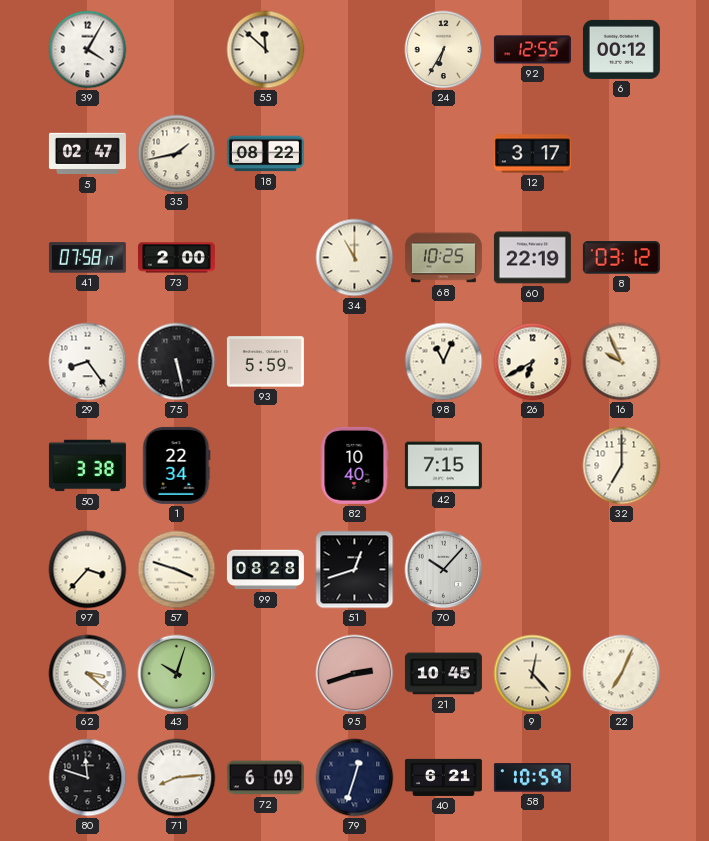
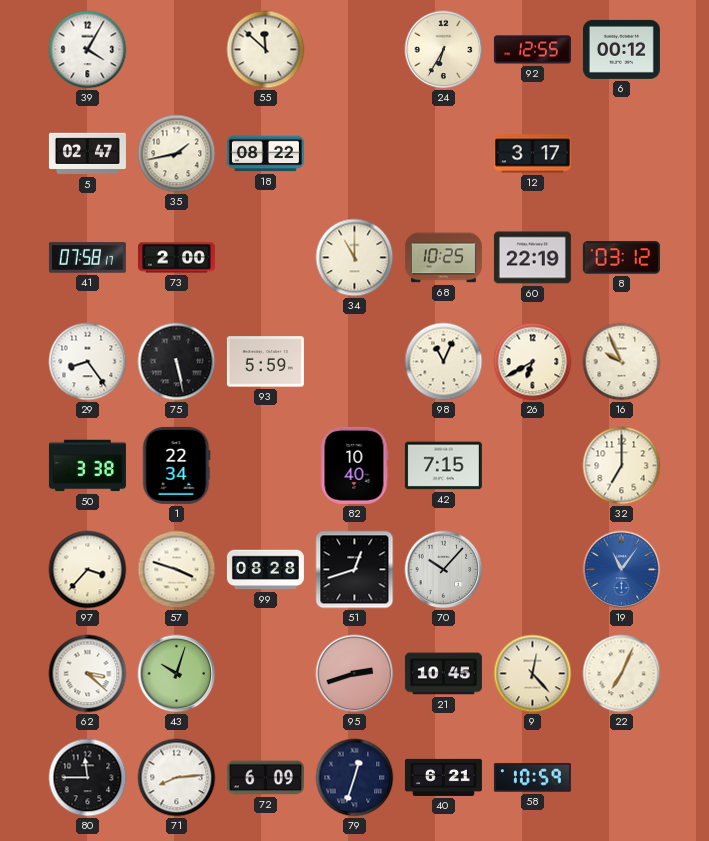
19: none -> 11:06
80: 11:48 -> 11:45
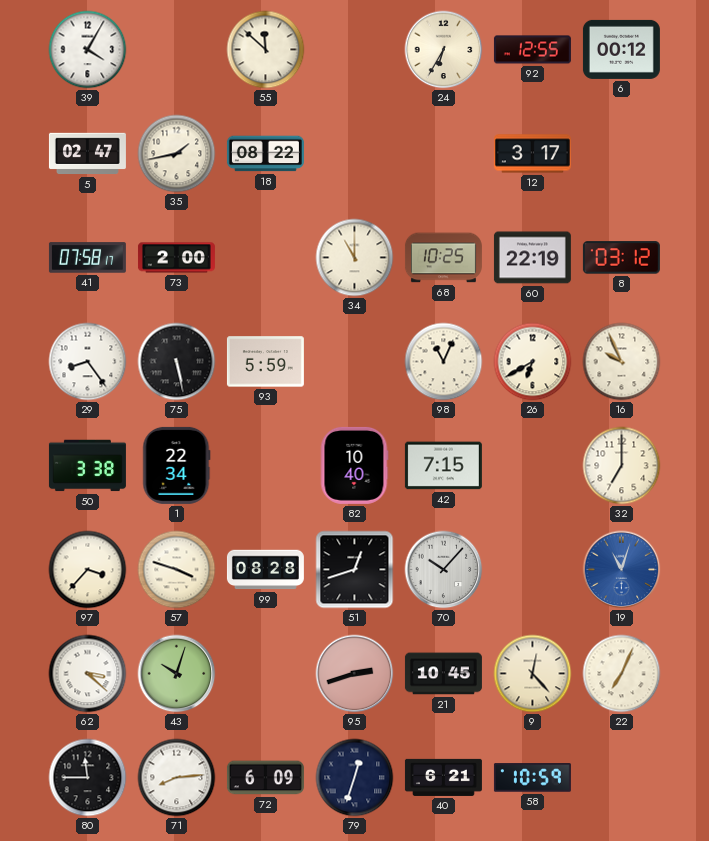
19: 11:06 -> 11:03
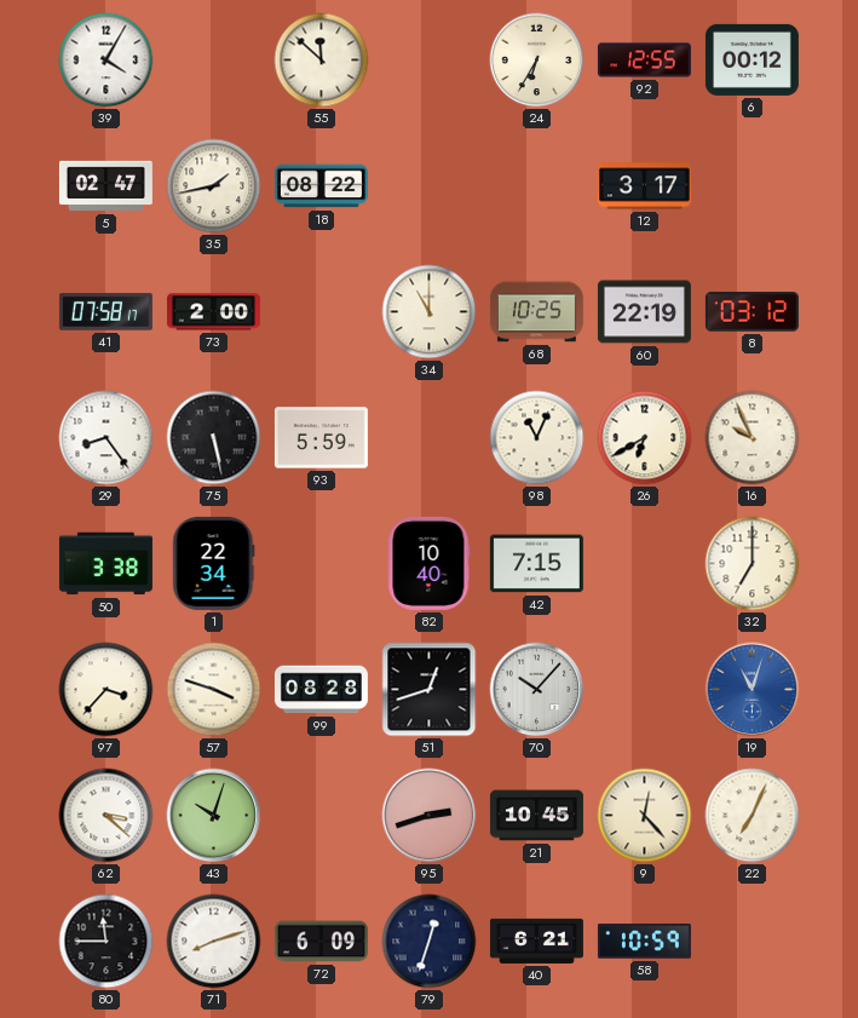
71: 8:14 -> 8:12
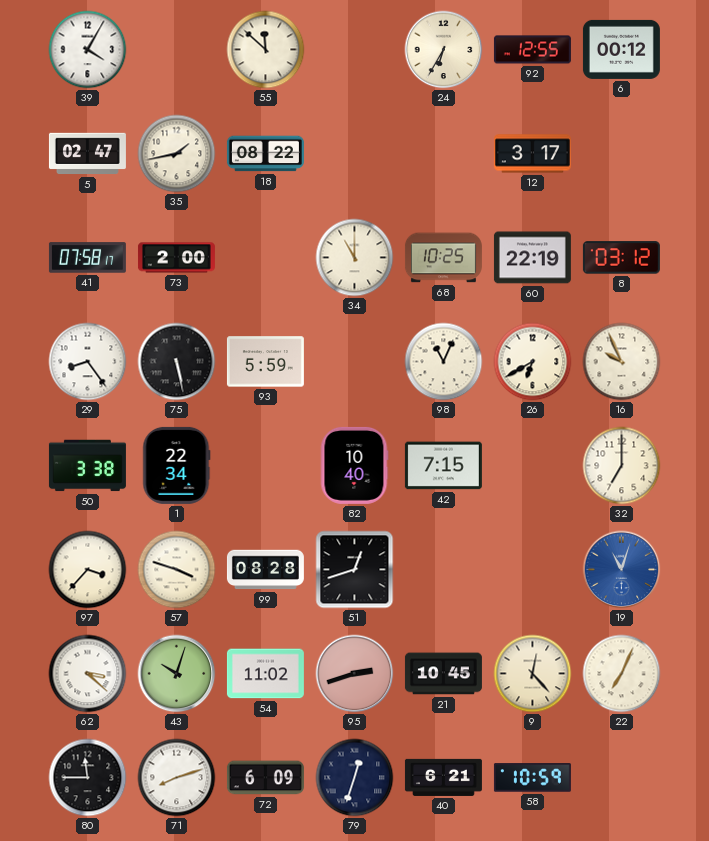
70: 10:07 -> none
54: none -> 11:02
